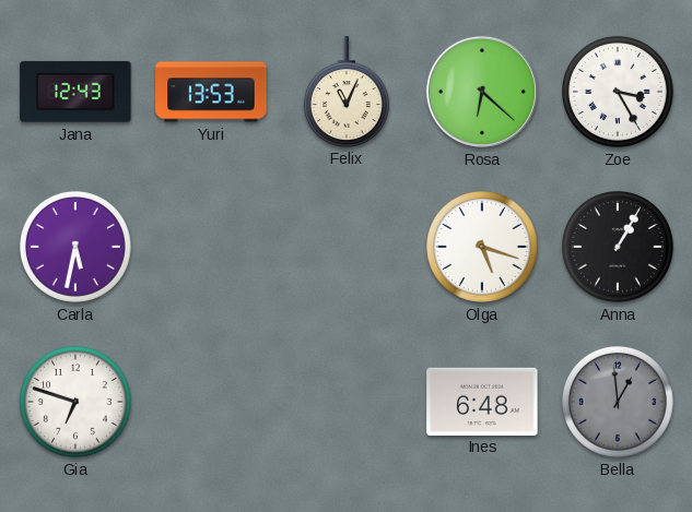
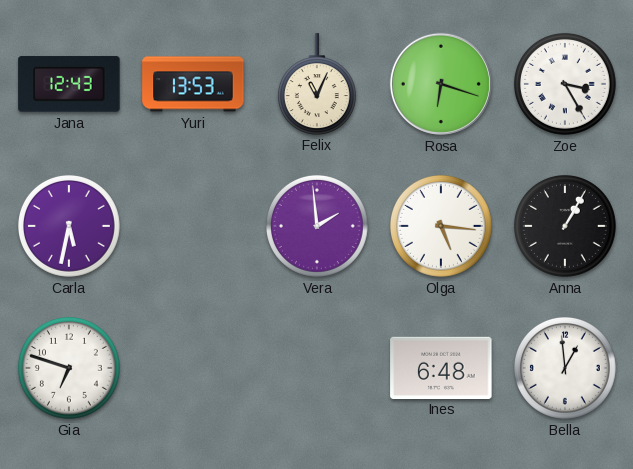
Rosa: 6:22 -> 6:18
Vera: none -> 1:59
Olga: 5:18 -> 5:16
Bella dial: grey -> white
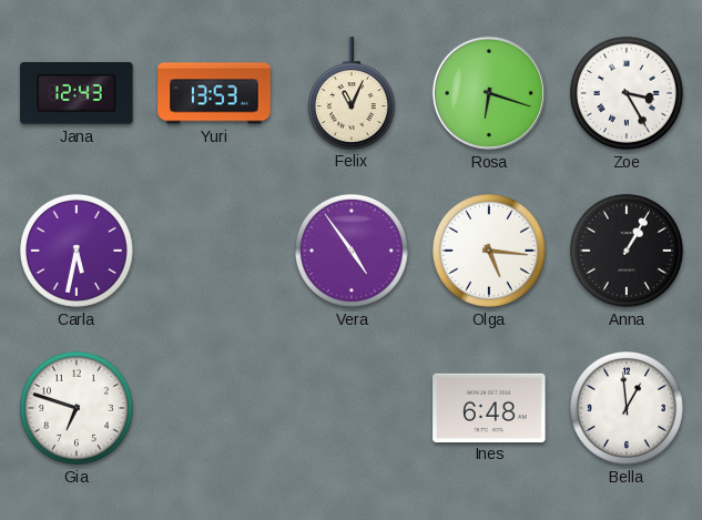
Vera: 1:59 -> 4:54
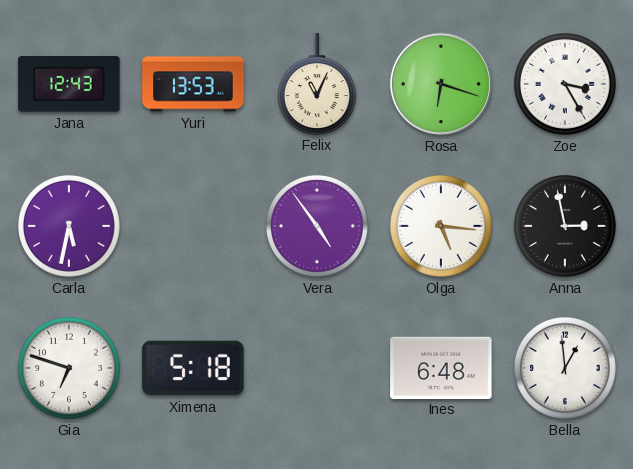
Anna: 1:05 -> 2:58
Ximena: none -> 5:18
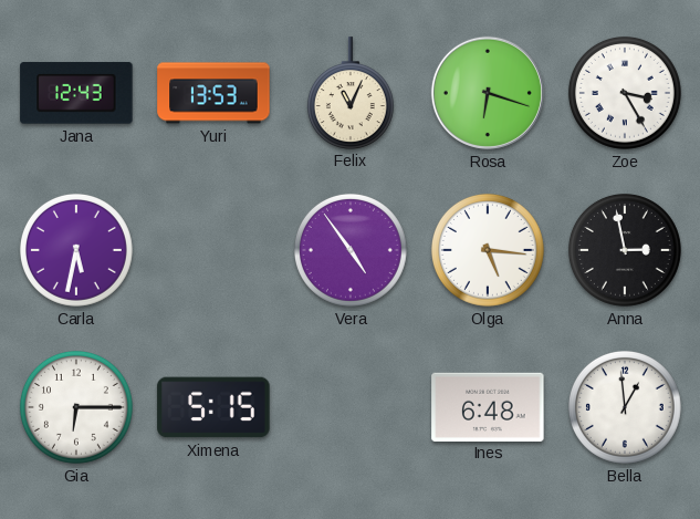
Gia: 6:48 -> 6:15
Ximena: 5:18 -> 5:15
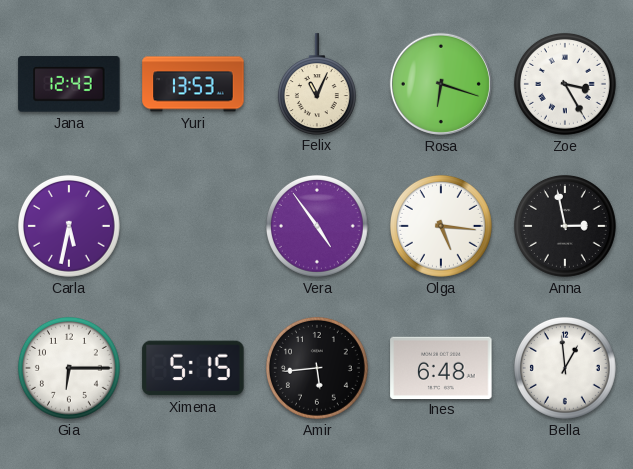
Amir: none -> 5:44
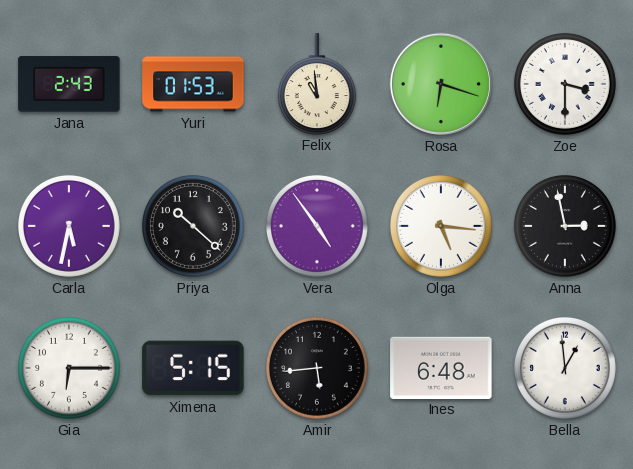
Jana: 12:43 -> 2:43
Yuri: 13:53 -> 01:53
Felix: 11:04 -> 10:59
Zoe: 3:25 -> 3:30
Priya: none -> 10:22
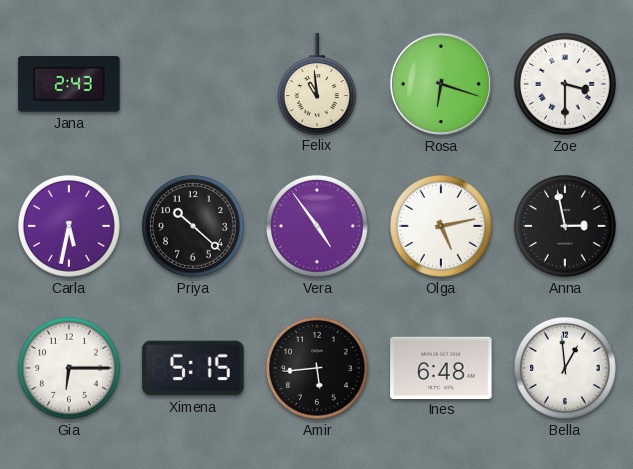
Yuri: 01:53 -> none
Olga: 5:16 -> 5:13
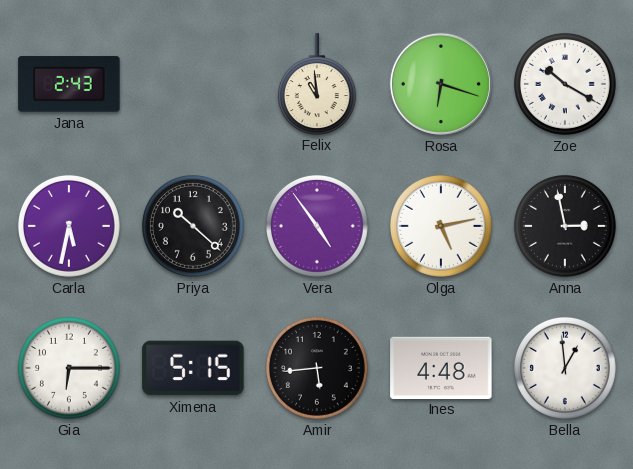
Zoe: 3:30 -> 10:20
Ines: 6:48 -> 4:48
